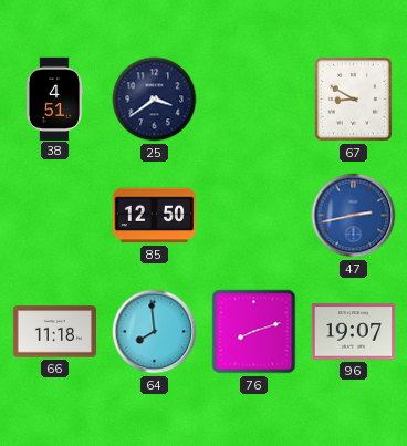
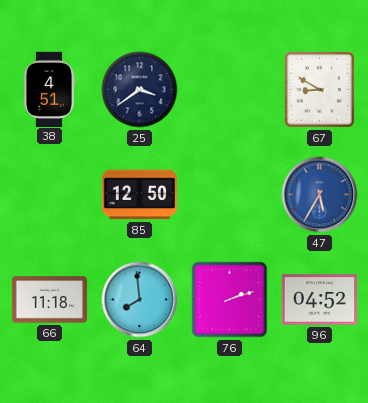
47: 2:43 -> 5:35
76: 8:12 -> 2:12
96: 19:07 -> 04:52
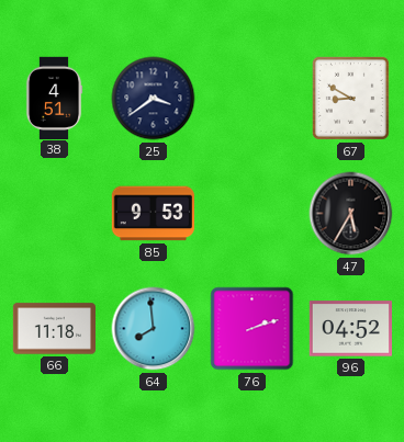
85: 12:50 -> 9:53
47 dial: blue -> black
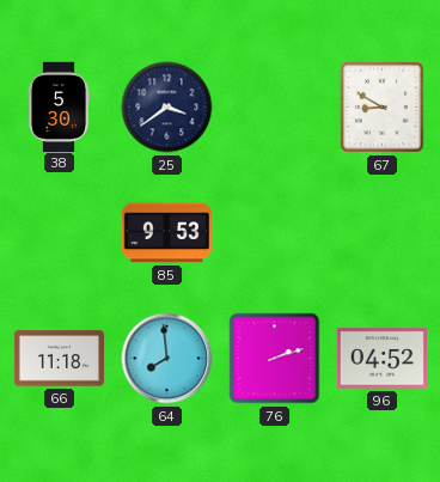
38: 4:51 -> 5:30
47: 5:35 -> none
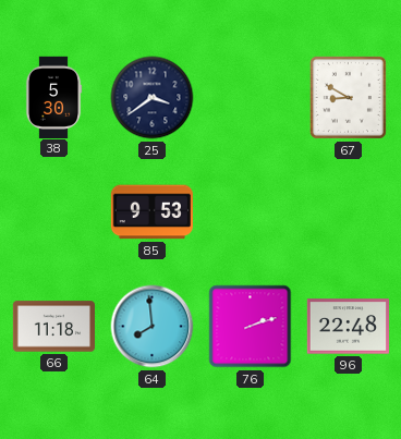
96: 04:52 -> 22:48
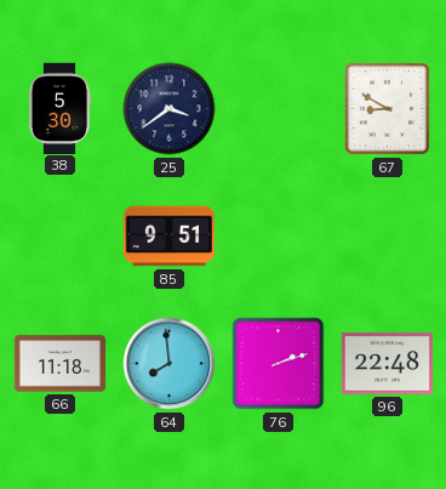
85: 9:53 -> 9:51
